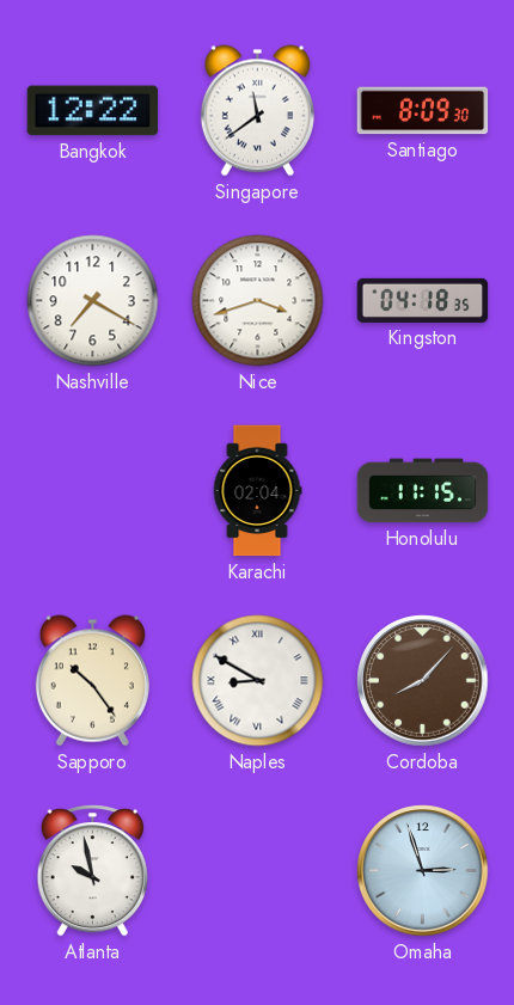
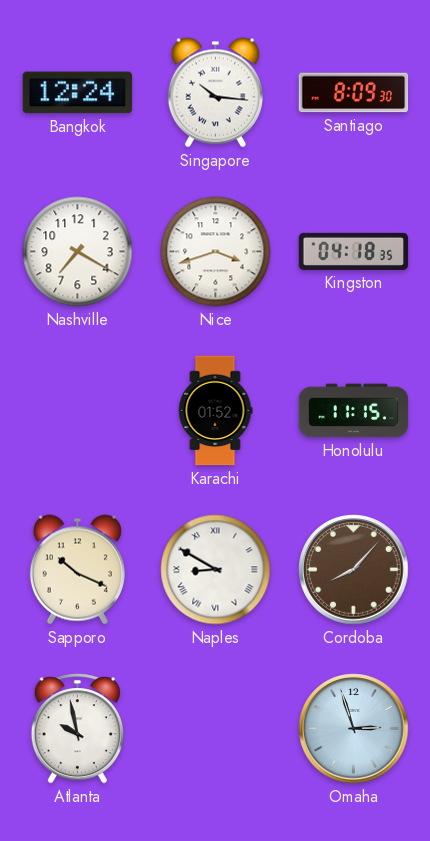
Bangkok: 12:22 -> 12:24
Singapore: 11:39 -> 10:16
Karachi: 02:04 -> 01:52
Sapporo: 10:24 -> 10:19
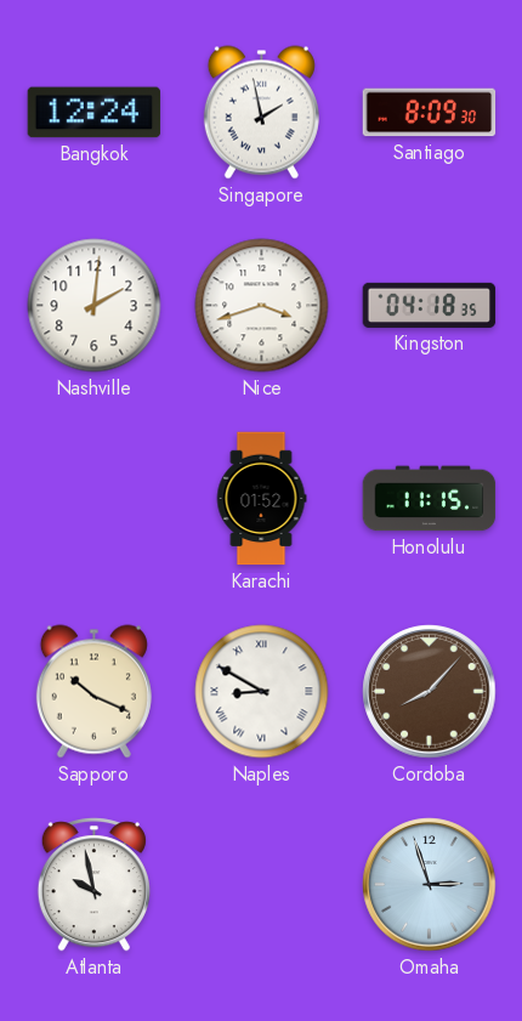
Singapore: 10:16 -> 1:58
Nashville: 7:20 -> 2:01
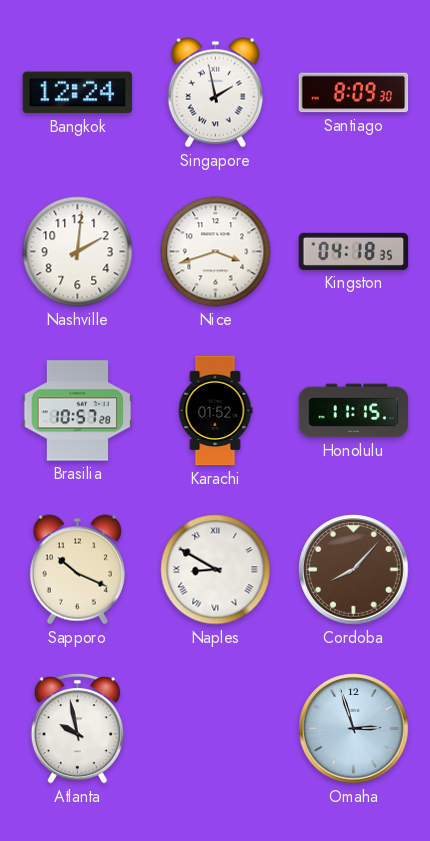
Brasilia: none -> 10:57
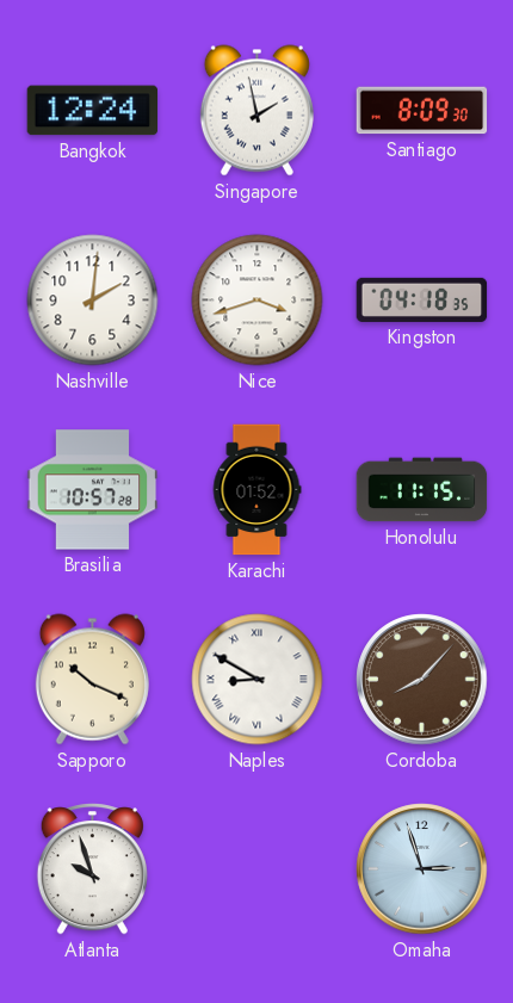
Atlanta: 9:58 -> 9:57
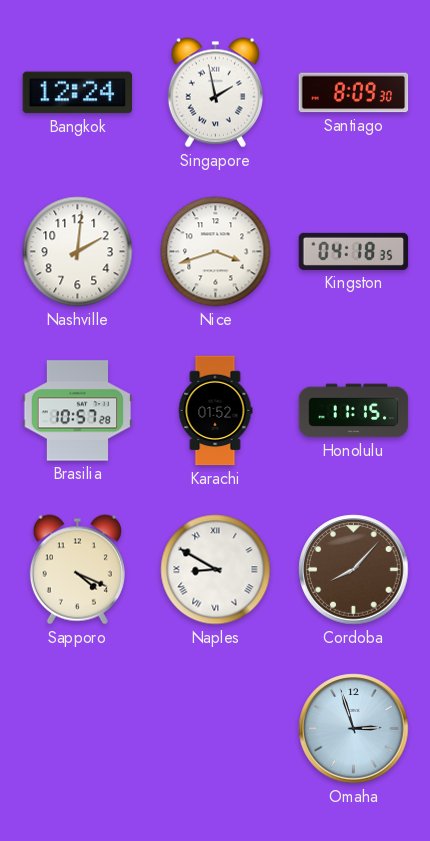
Sapporo: 10:19 -> 4:19
Atlanta: 9:57 -> none
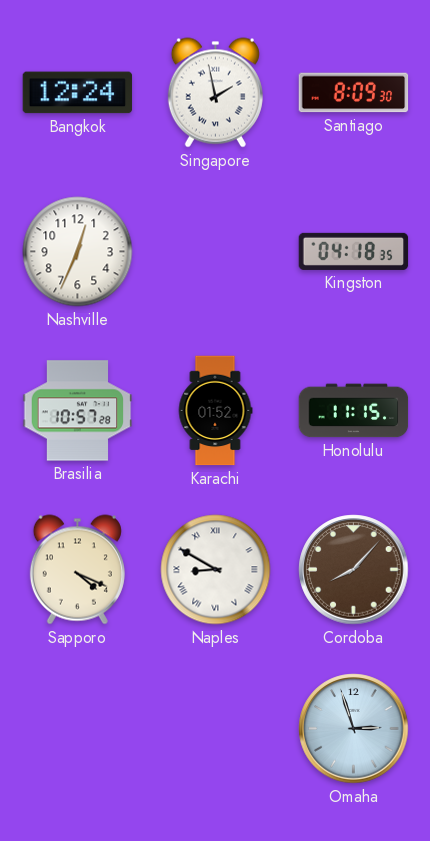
Nashville: 2:01 -> 12:34
Nice: 3:42 -> none
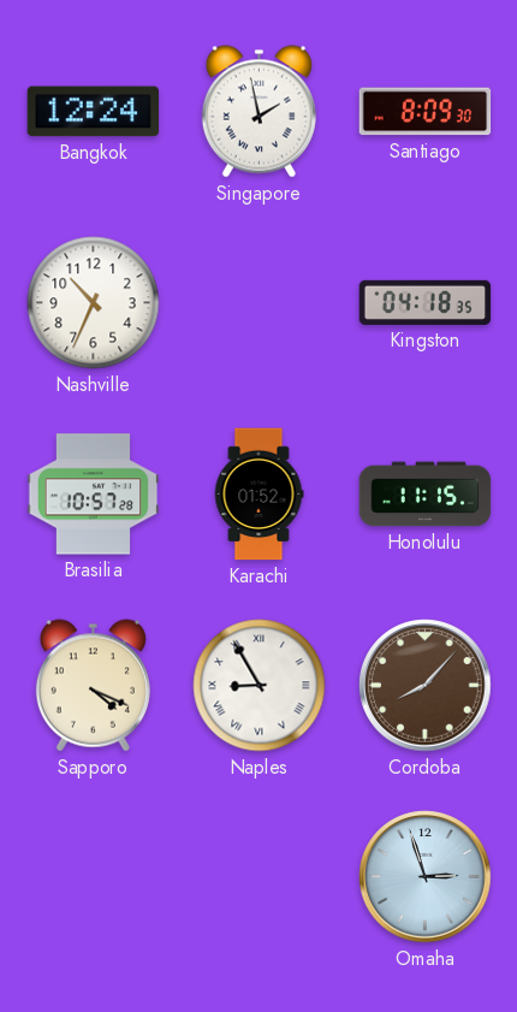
Nashville: 12:34 -> 10:34
Naples: 8:50 -> 8:55
